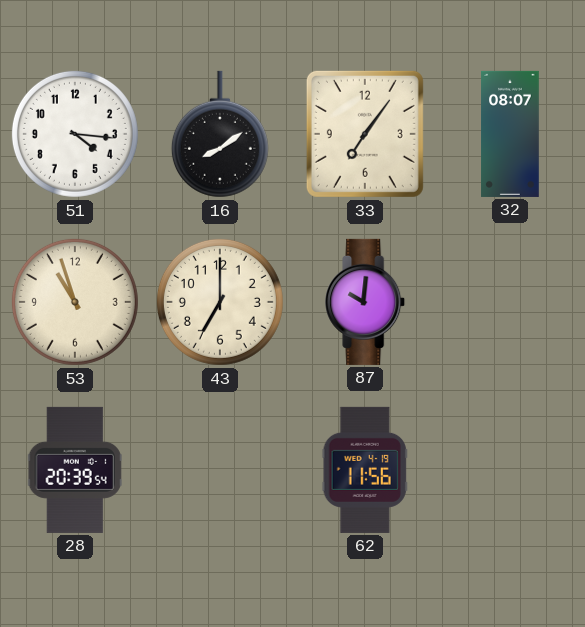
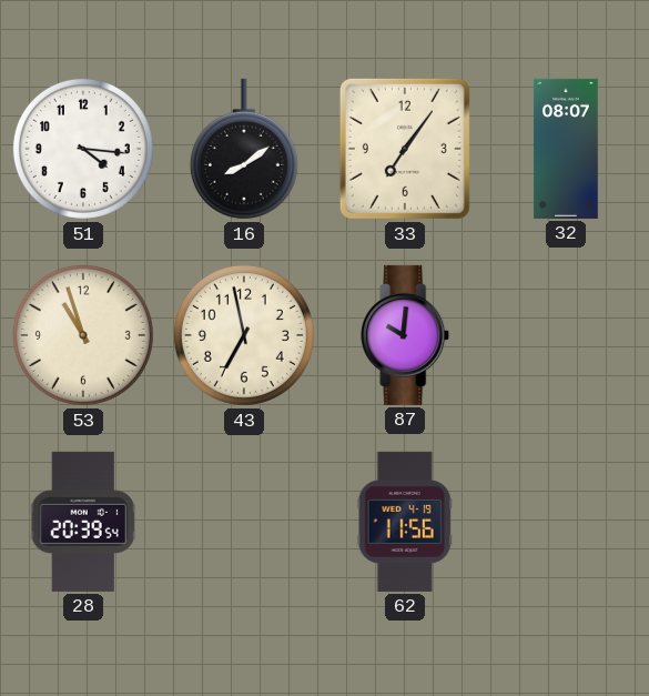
43: 7:00 -> 6:58
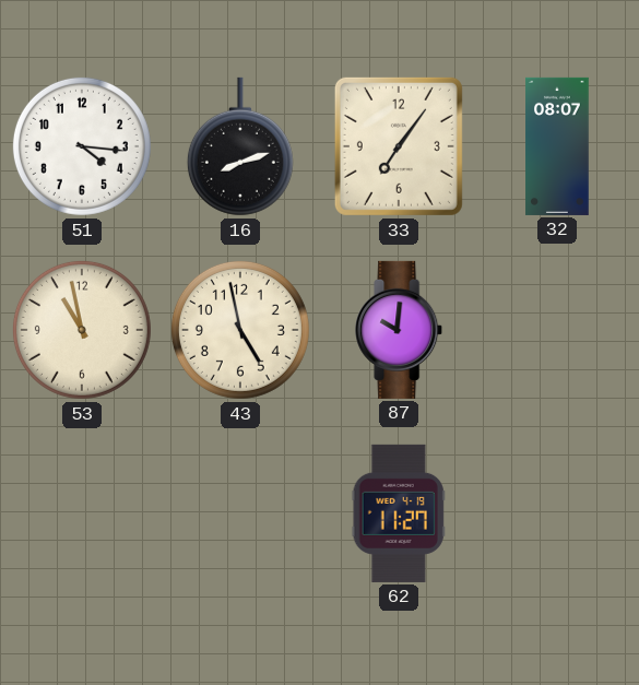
16: 8:09 -> 8:12
53: 10:57 -> 10:58
43: 6:58 -> 4:58
28: 20:39 -> none
62: 11:56 -> 11:27
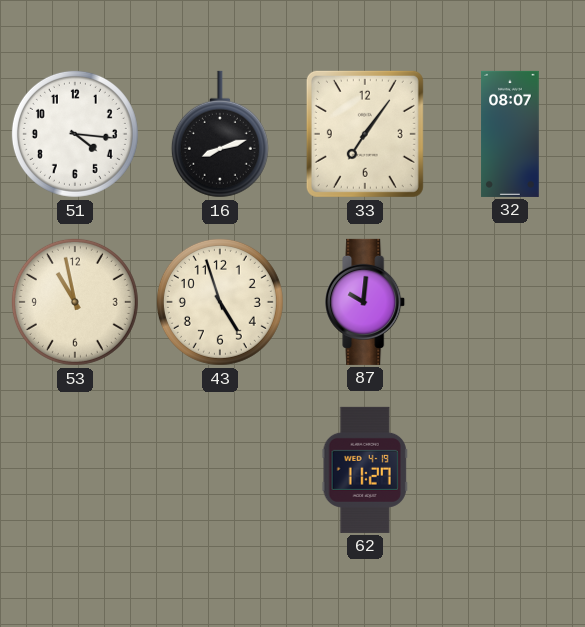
43: 4:58 -> 4:57
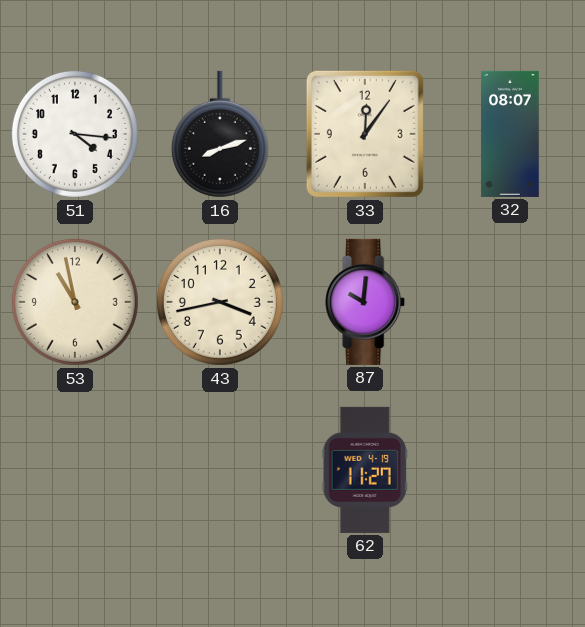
33: 7:06 -> 12:06
43: 4:57 -> 3:43
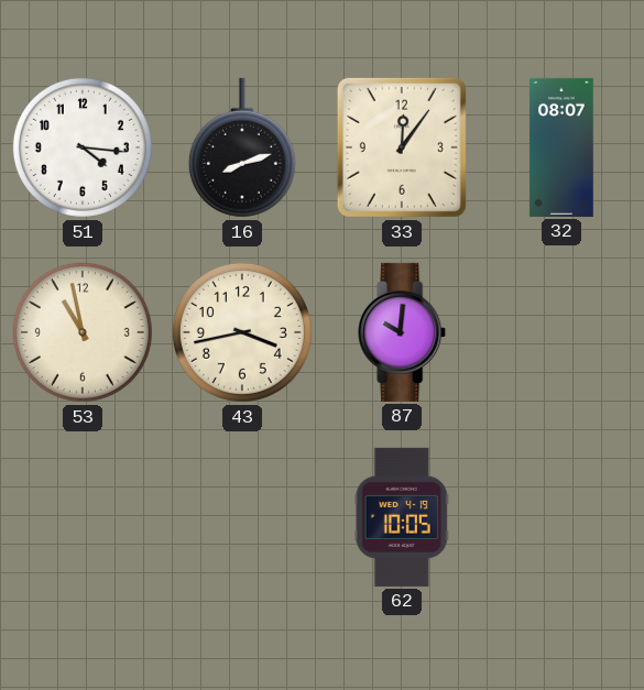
62: 11:27 -> 10:05
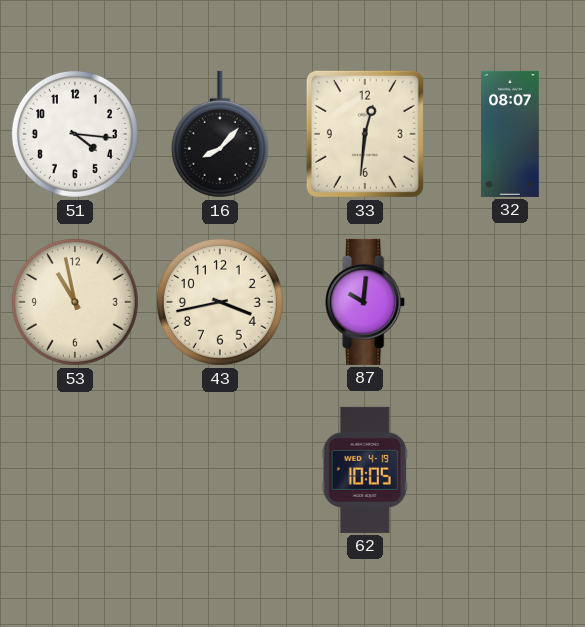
16: 8:12 -> 8:07
33: 12:06 -> 12:31
